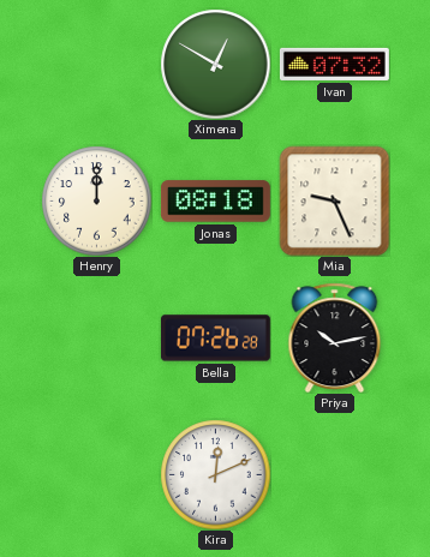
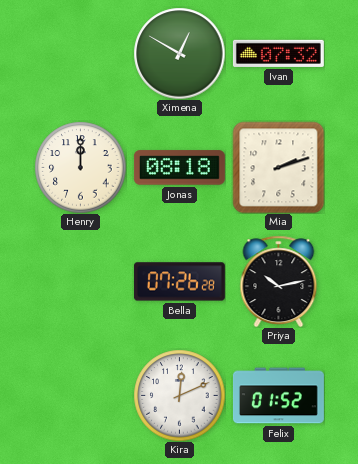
Mia: 9:26 -> 2:12
Felix: none -> 01:52
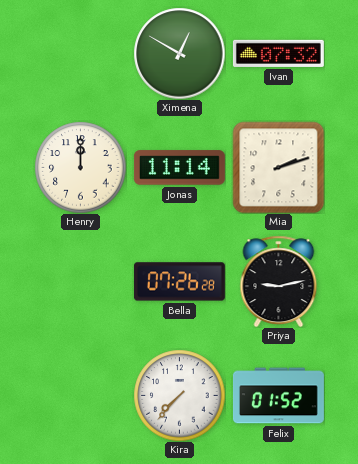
Jonas: 08:18 -> 11:14
Priya: 10:13 -> 9:13
Kira: 12:11 -> 7:37
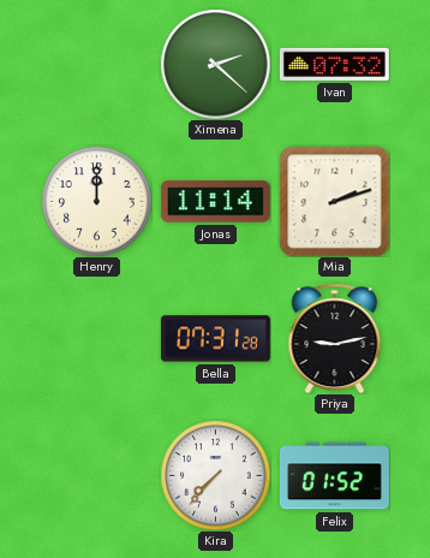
Ximena: 12:50 -> 2:22
Bella: 07:26 -> 07:31
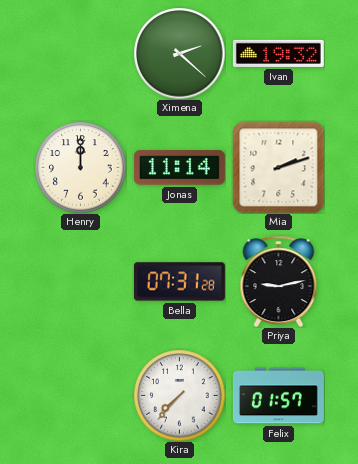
Ivan: 07:32 -> 19:32
Felix: 01:52 -> 01:57
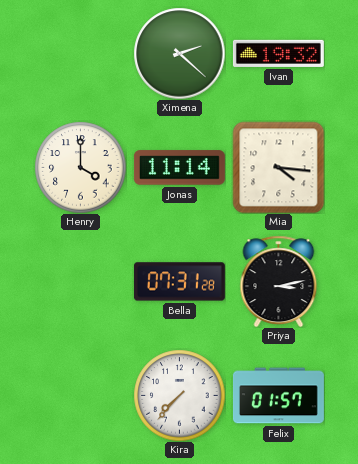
Henry: 12:00 -> 4:00
Mia: 2:12 -> 4:16
Priya: 9:13 -> 3:13
